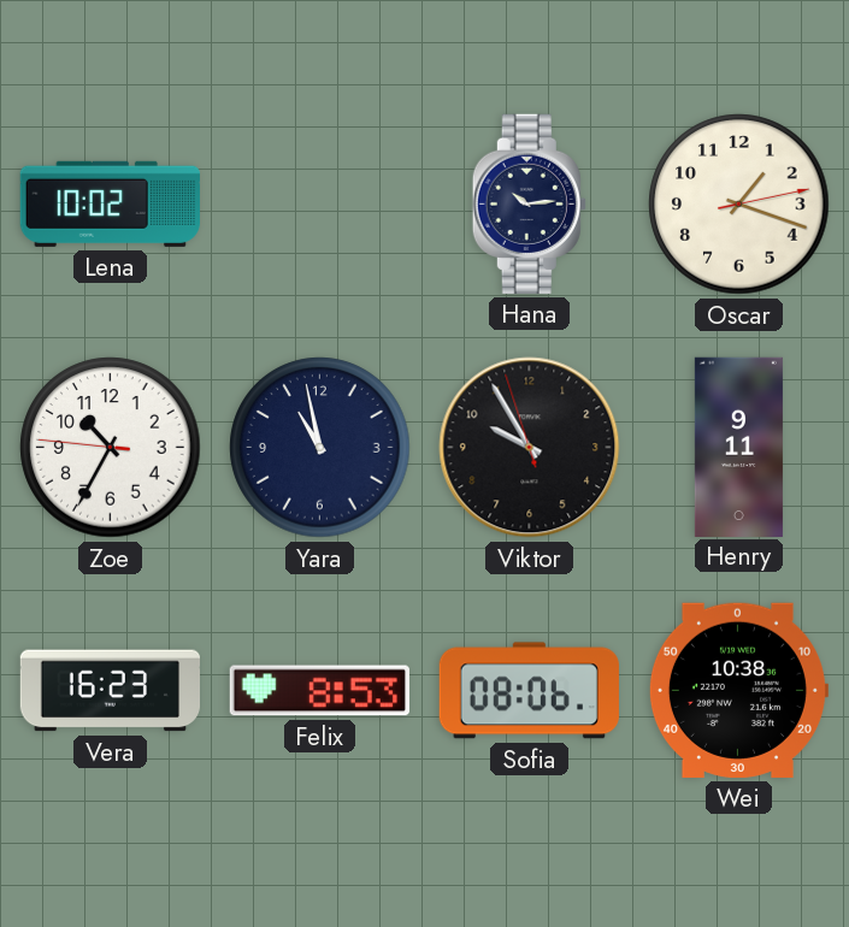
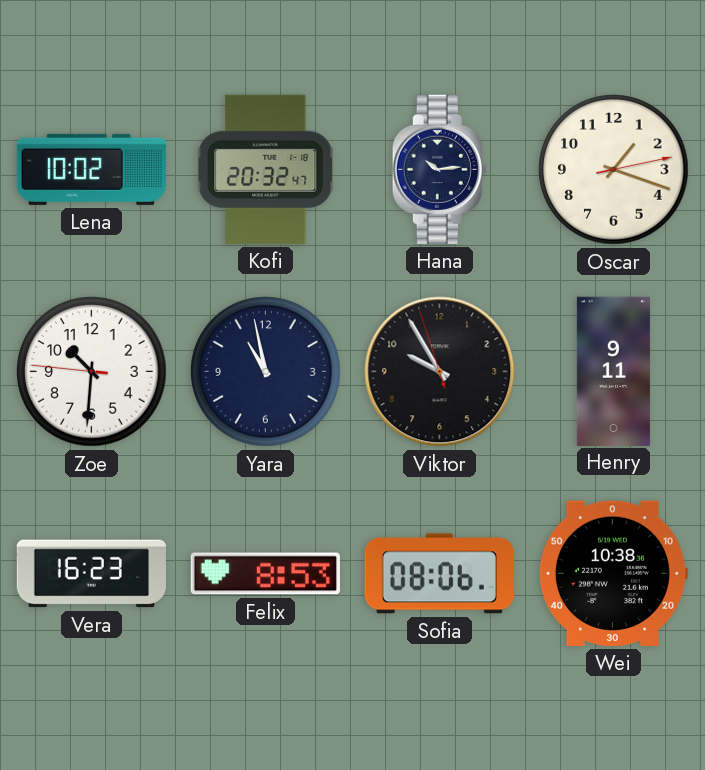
Kofi: none -> 20:32
Zoe: 10:34 -> 10:30
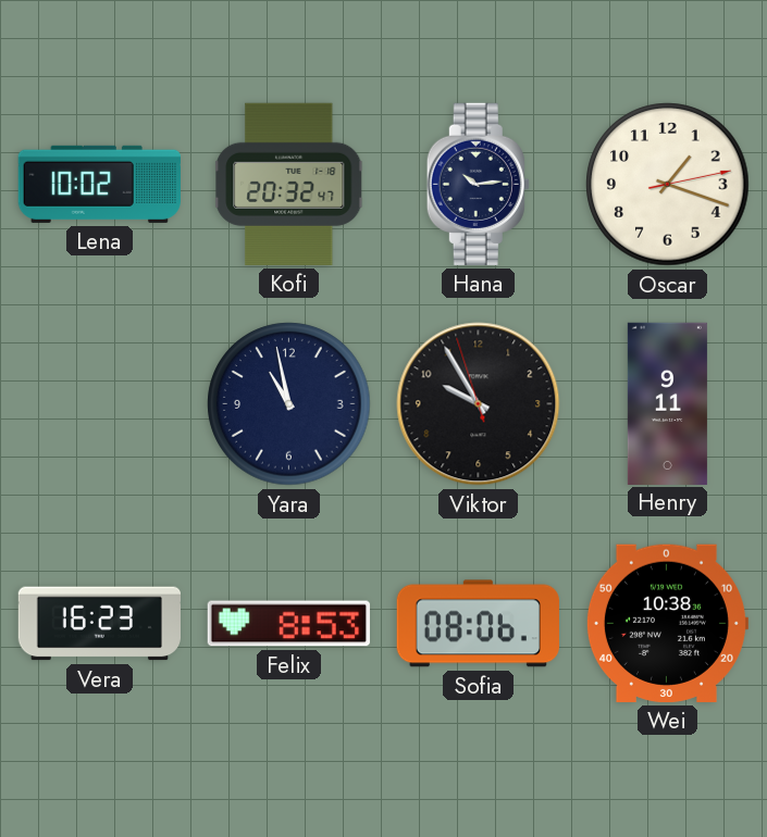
Zoe: 10:30 -> none
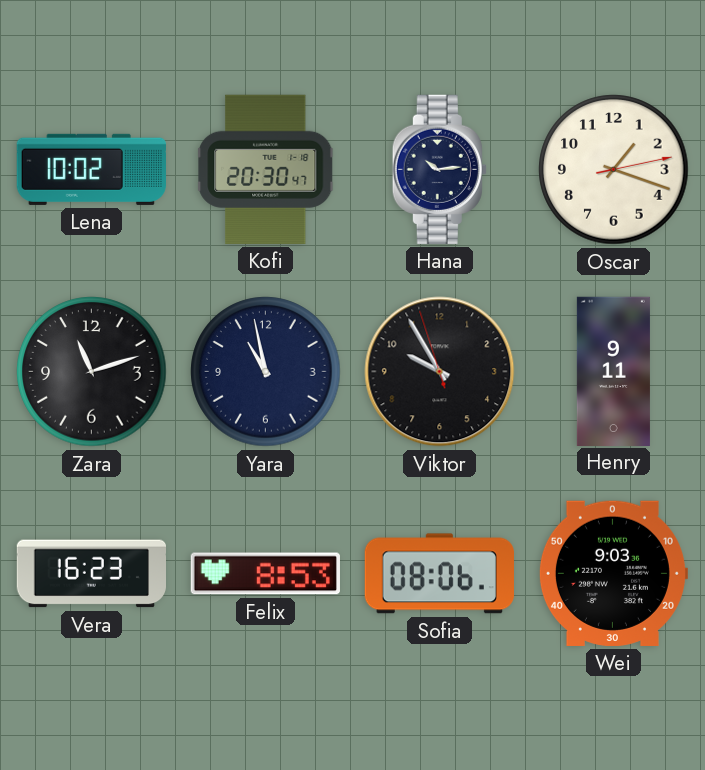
Kofi: 20:32 -> 20:30
Zara: none -> 11:12
Wei: 10:38 -> 9:03
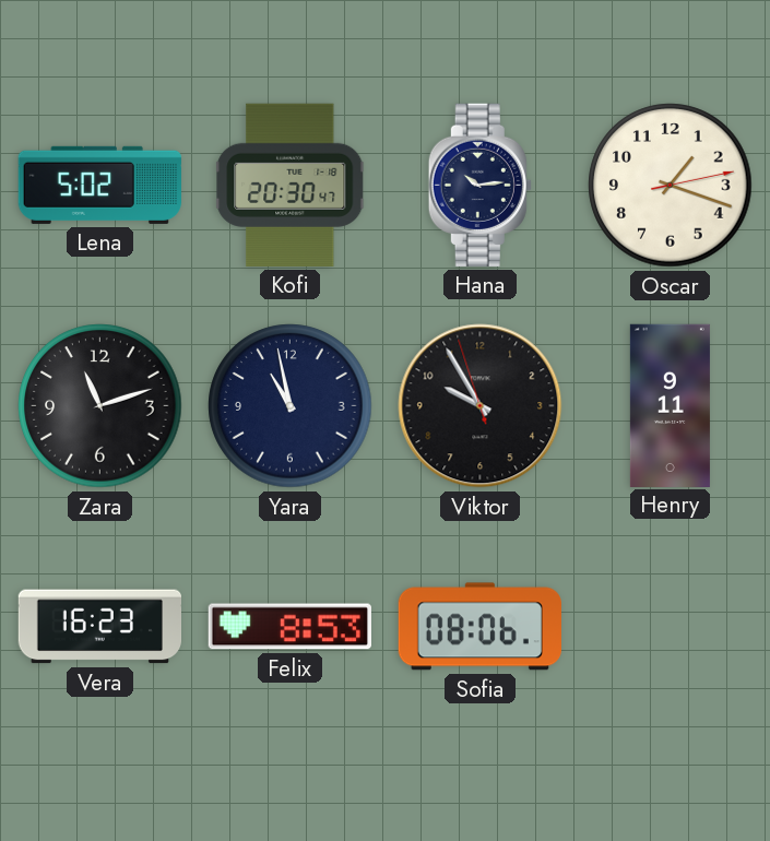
Lena: 10:02 -> 5:02
Wei: 9:03 -> none
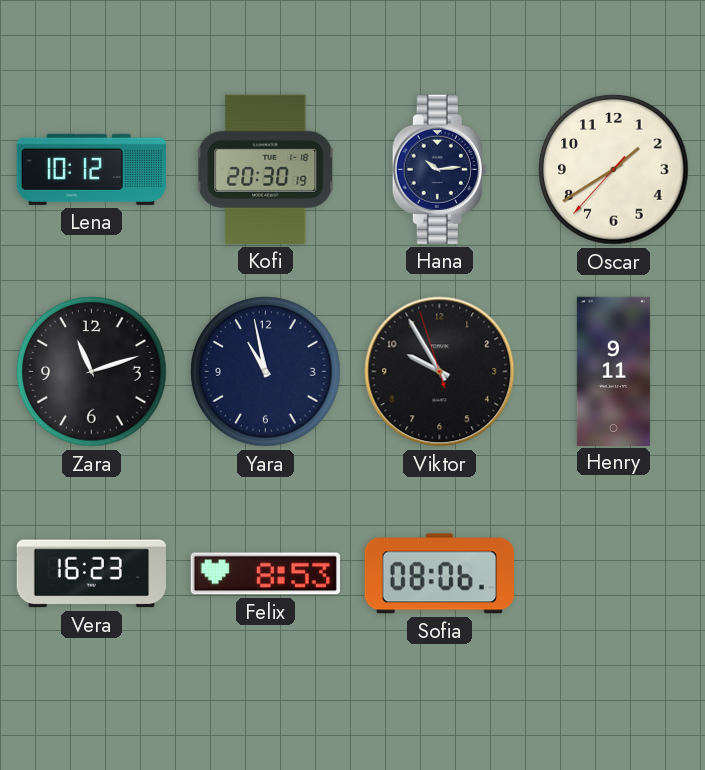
Lena: 5:02 -> 10:12
Kofi: 20:30:47 -> 20:30:19
Oscar: 1:18 -> 1:39
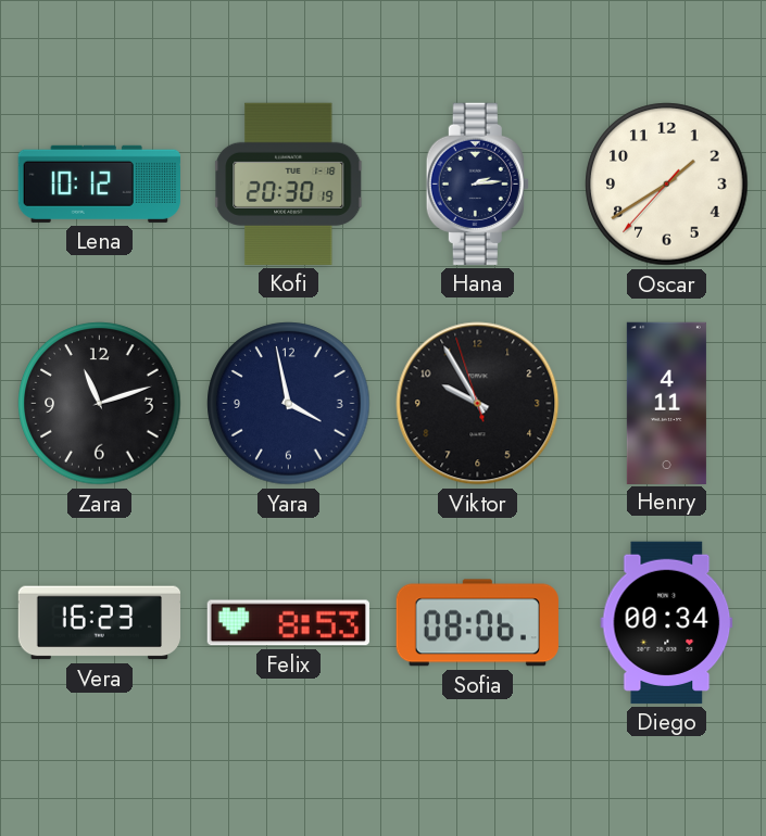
Hana: 10:14 -> 2:14
Yara: 10:58 -> 3:58
Henry: 9:11 -> 4:11
Diego: none -> 00:34
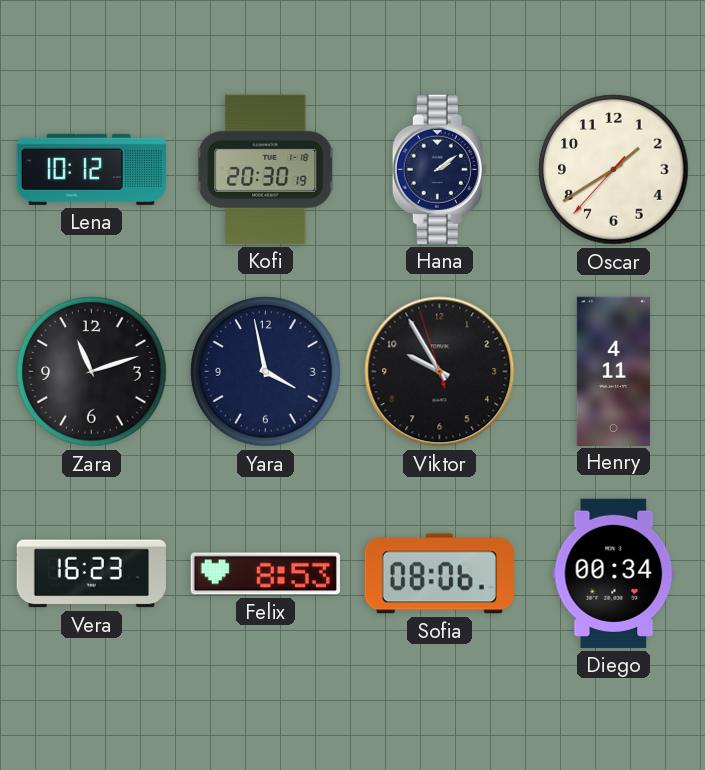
Hana: 2:14 -> 2:09
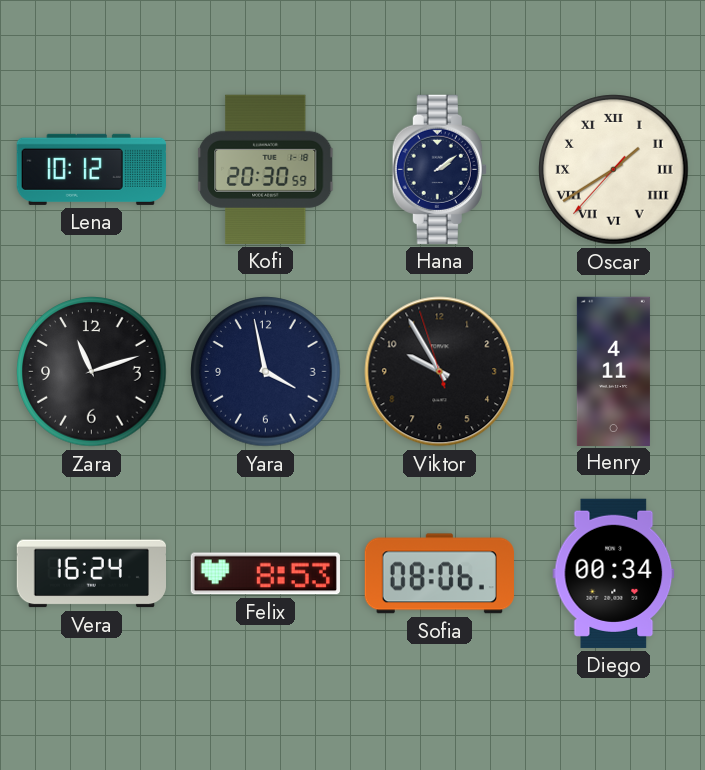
Kofi: 20:30:19 -> 20:30:59
Oscar numerals: Arabic -> Roman
Vera: 16:23 -> 16:24
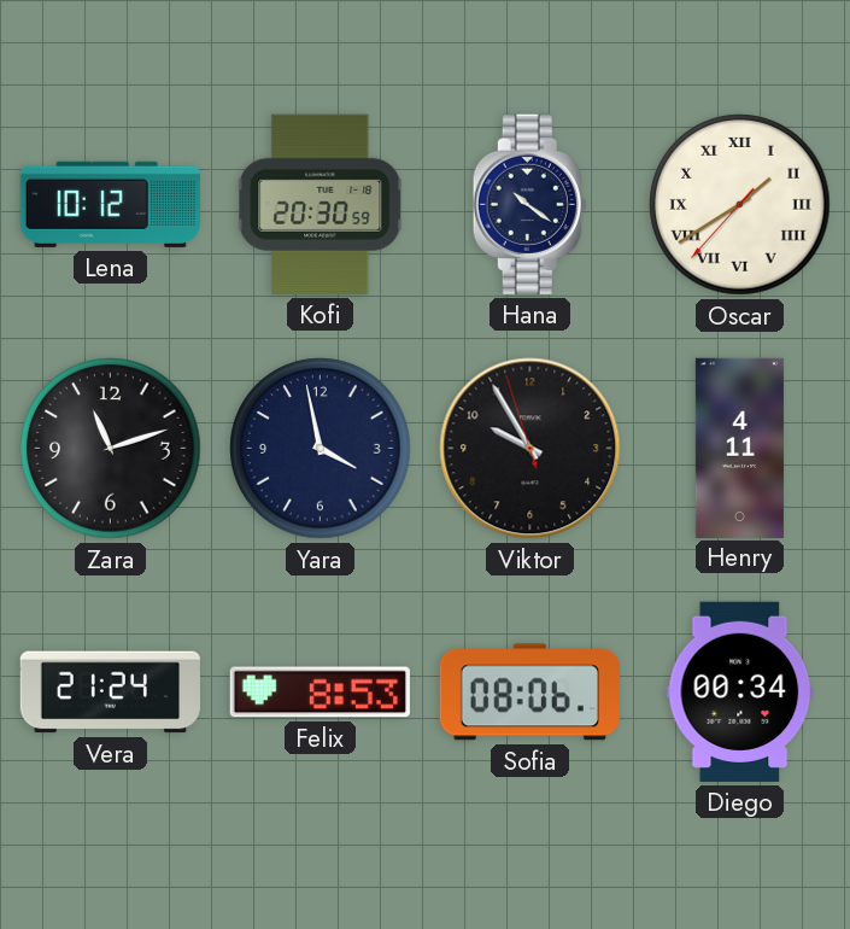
Hana: 2:09 -> 10:21
Vera: 16:24 -> 21:24
